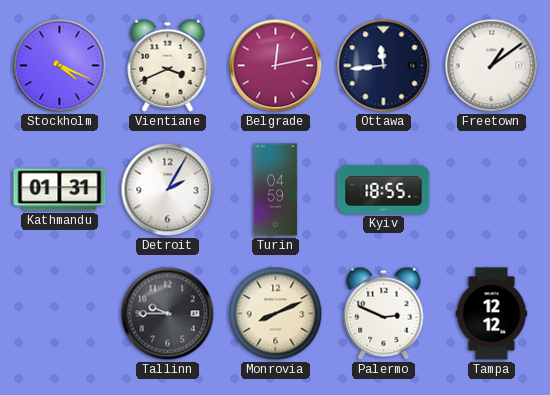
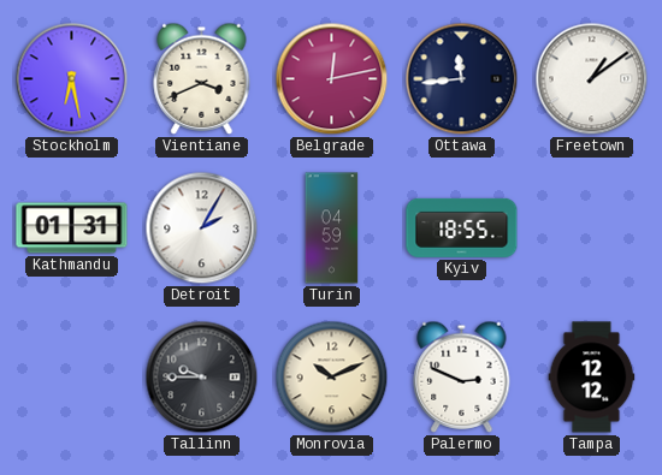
Stockholm: 4:19 -> 6:28
Monrovia: 8:11 -> 10:11
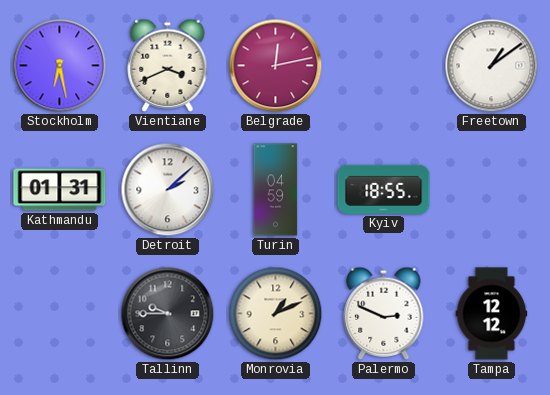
Ottawa: 11:44 -> none
Detroit: 2:05 -> 2:08
Monrovia: 10:11 -> 1:11
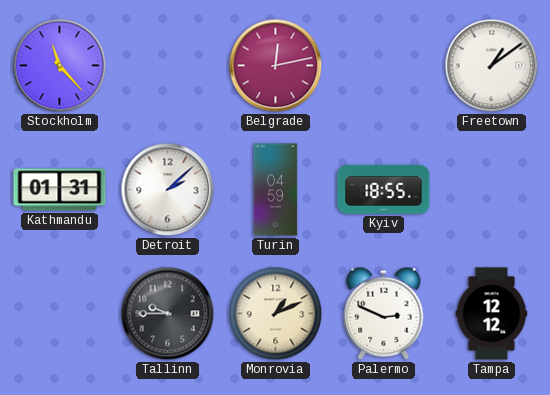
Stockholm: 6:28 -> 11:23
Vientiane: 3:41 -> none
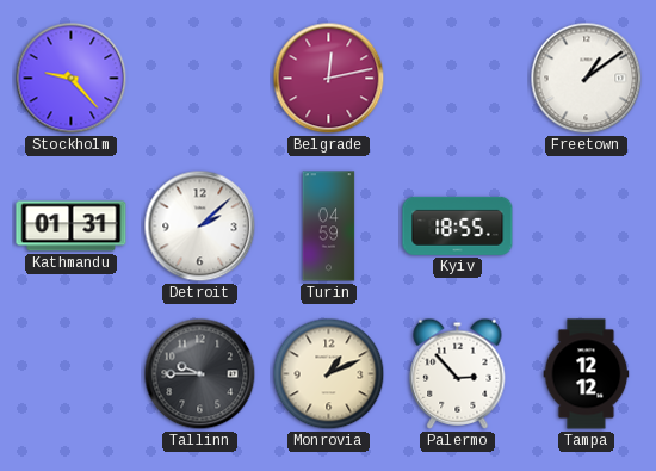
Stockholm: 11:23 -> 9:23
Palermo: 2:49 -> 2:53
